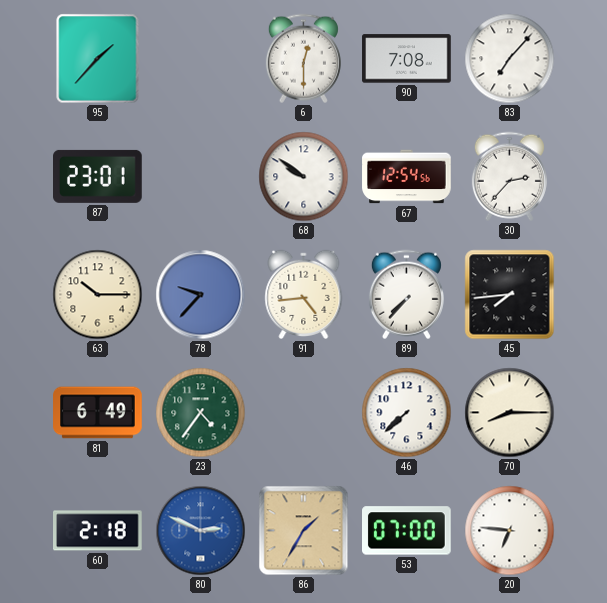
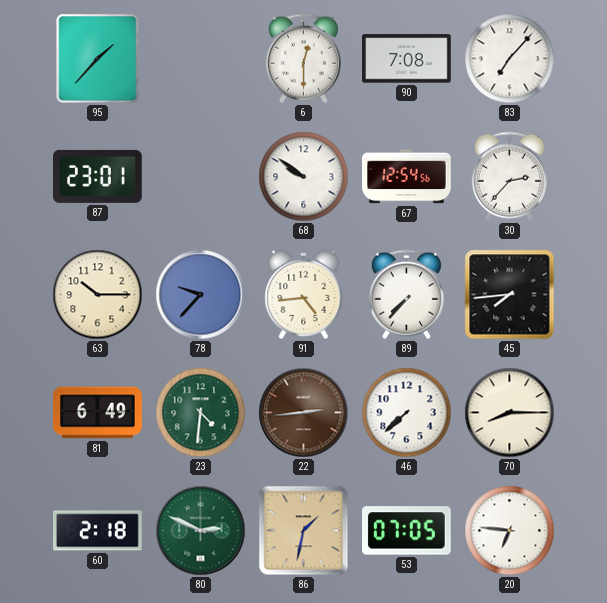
23: 4:36 -> 4:31
22: none -> 2:44
80 dial: blue -> green
86: 1:35 -> 1:32
53: 07:00 -> 07:05
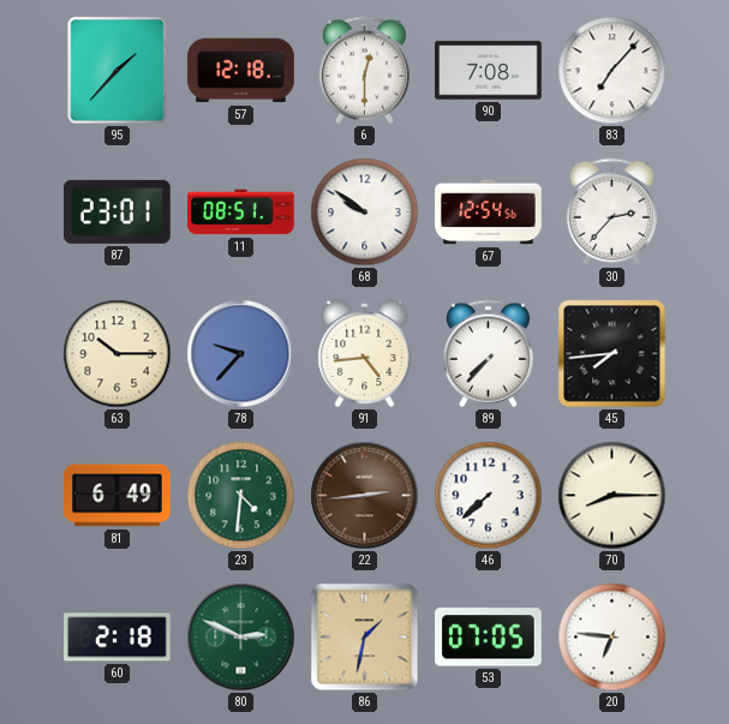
57: none -> 12:18
11: none -> 08:51
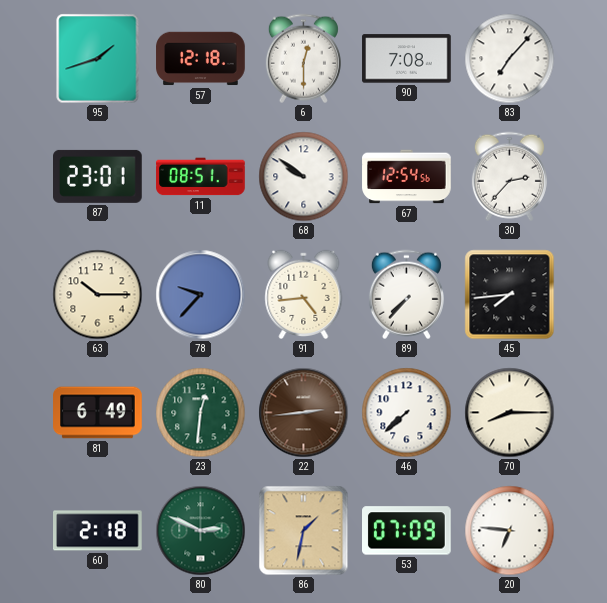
95: 1:37 -> 1:42
23: 4:31 -> 12:31
53: 07:05 -> 07:09
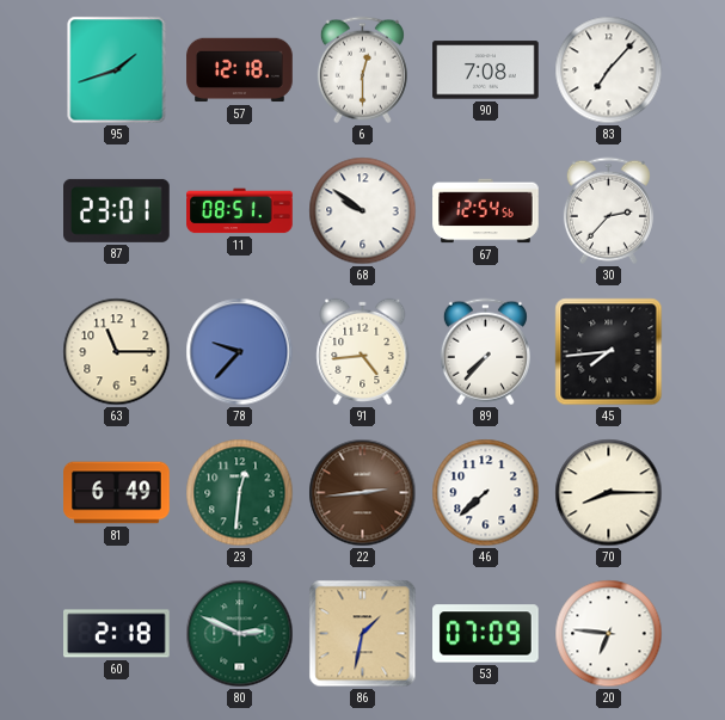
63: 10:15 -> 11:15
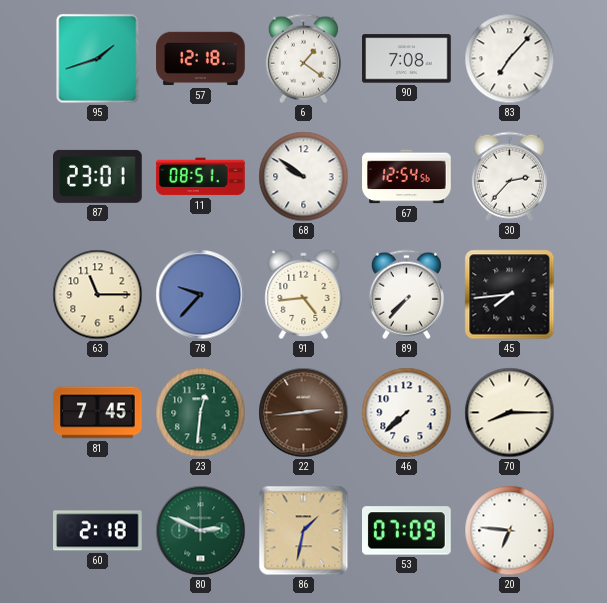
6: 12:30 -> 1:21
81: 6:49 -> 7:45
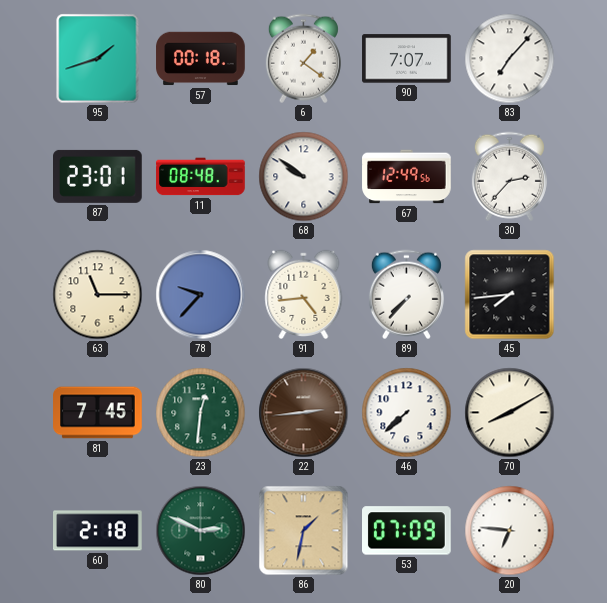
57: 12:18 -> 00:18
90: 7:08 -> 7:07
11: 08:51 -> 08:48
67: 12:54 -> 12:49
70: 8:15 -> 8:10
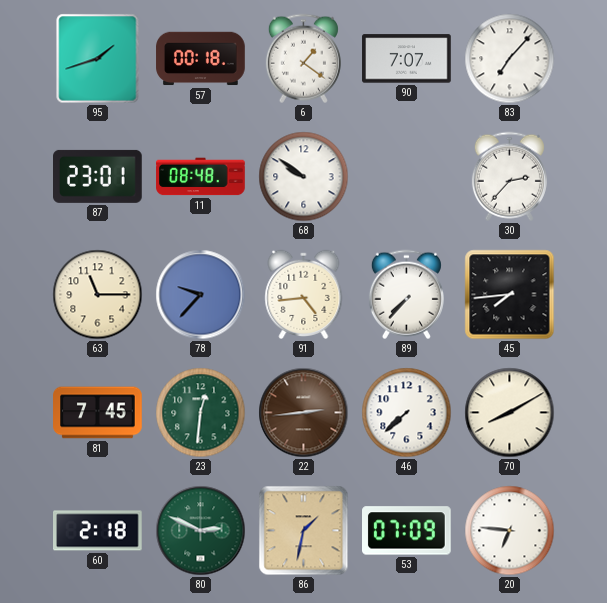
67: 12:49 -> none
